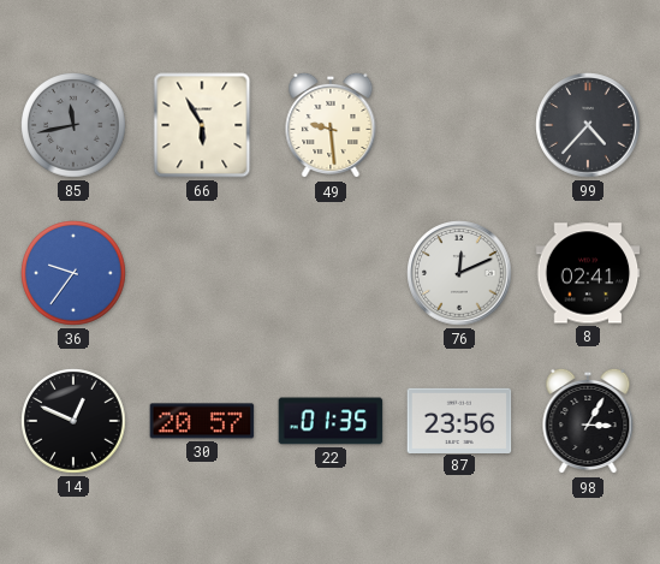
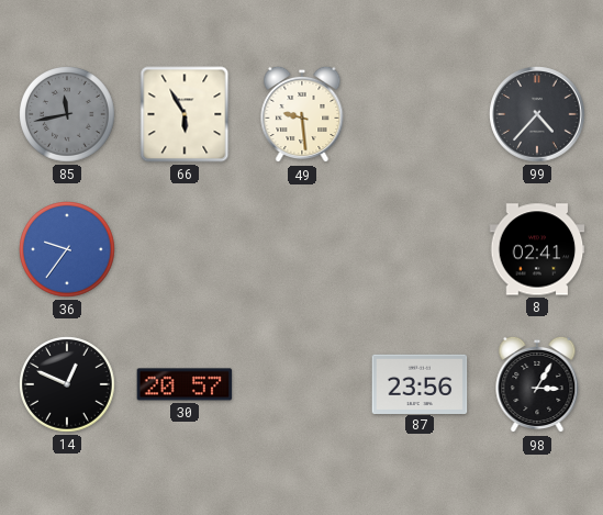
76: 12:11 -> none
22: 01:35 -> none
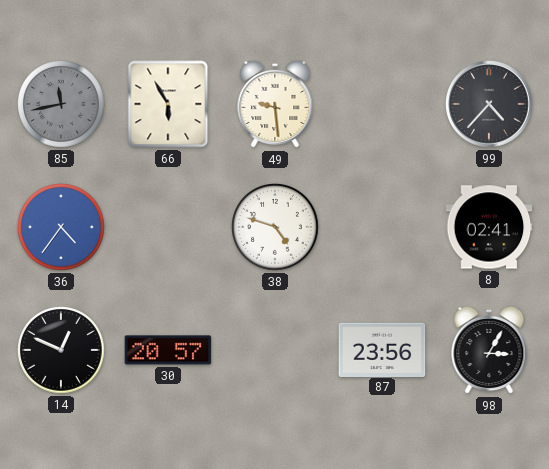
36: 9:36 -> 4:36
38: none -> 4:48
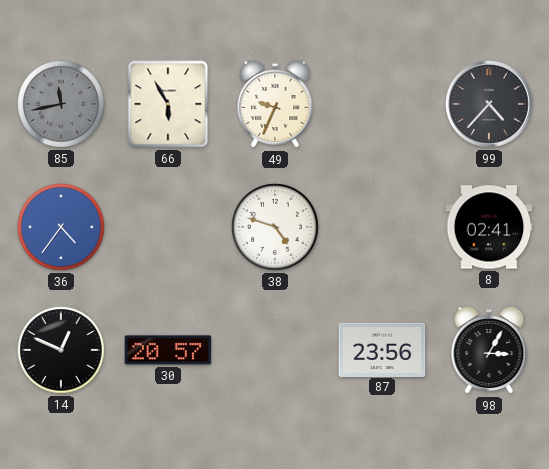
49: 9:29 -> 9:34
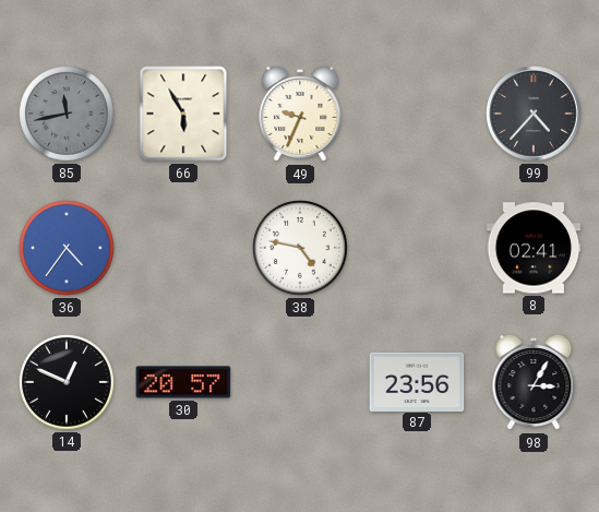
38: 4:48 -> 4:47
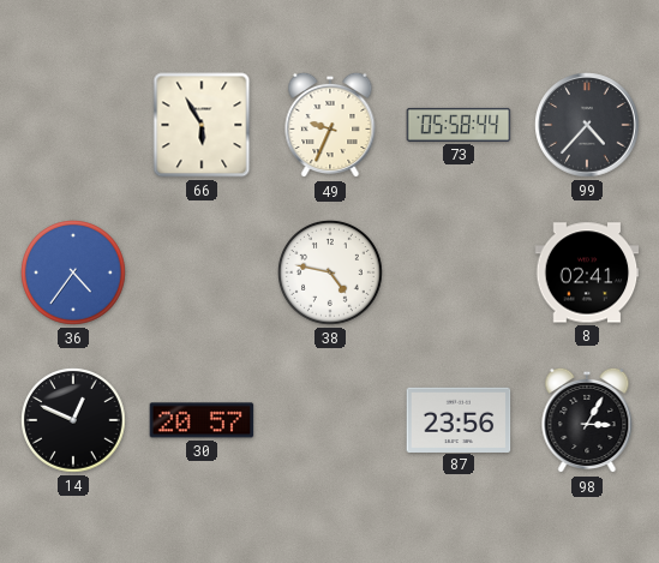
85: 11:43 -> none
73: none -> 05:58
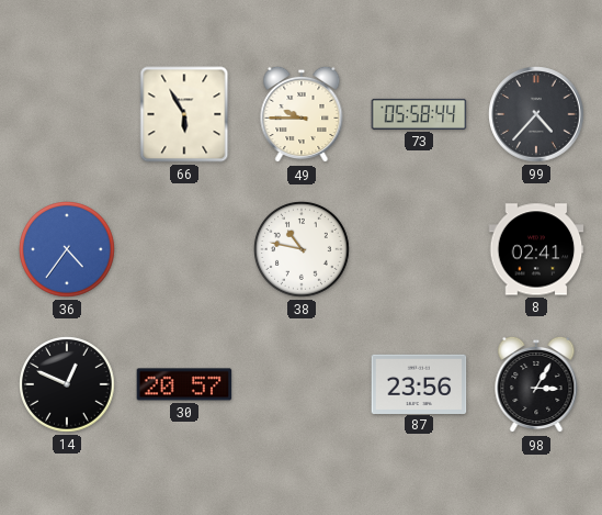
49: 9:34 -> 9:45
38: 4:47 -> 10:47
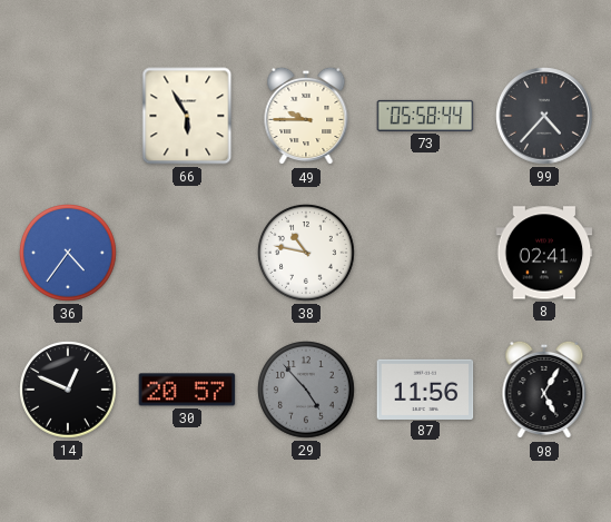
29: none -> 4:53
87: 23:56 -> 11:56
98: 3:05 -> 5:05
